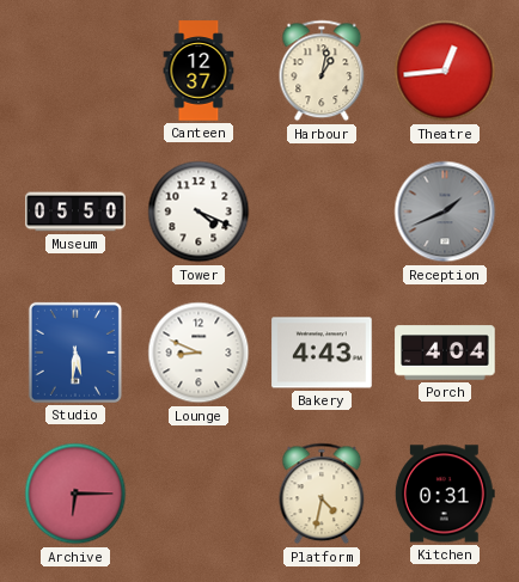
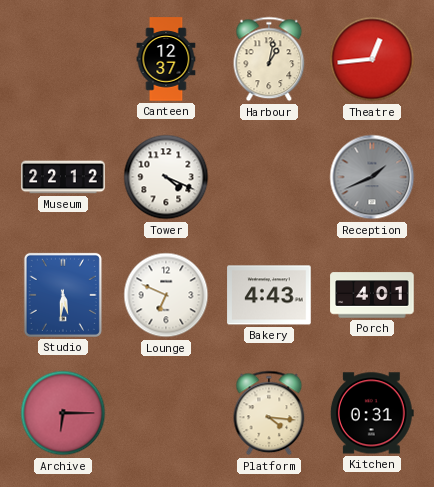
Museum: 05:50 -> 22:12
Lounge: 8:49 -> 6:49
Porch: 4:04 -> 4:01
Platform: 4:32 -> 4:16
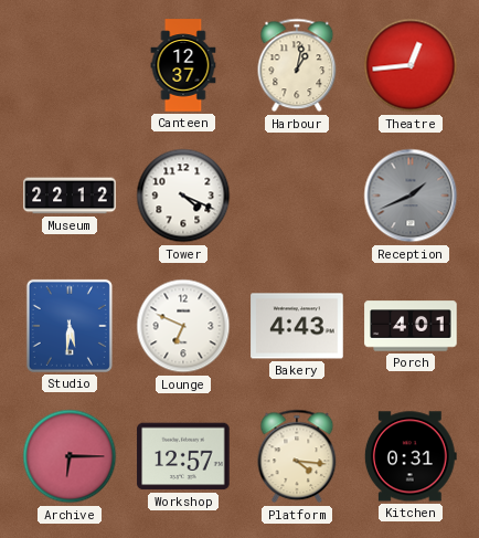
Workshop: none -> 12:57
